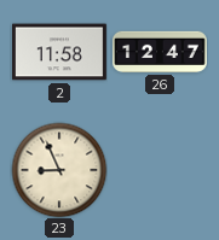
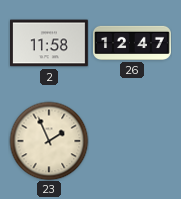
23: 8:56 -> 1:56
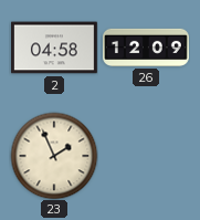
2: 11:58 -> 04:58
26: 12:47 -> 12:09
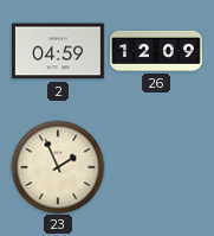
2: 04:58 -> 04:59
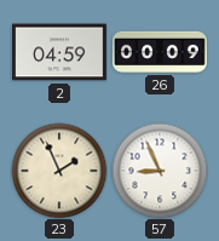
26: 12:09 -> 00:09
57: none -> 8:56
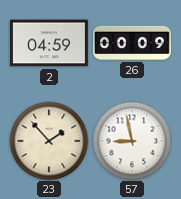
23: 1:56 -> 1:53
57: 8:56 -> 8:58
